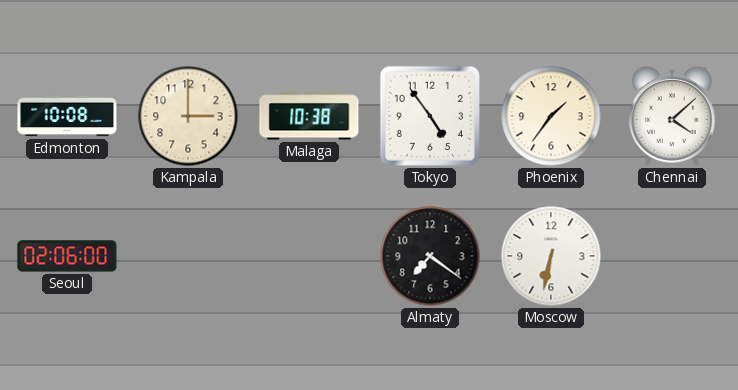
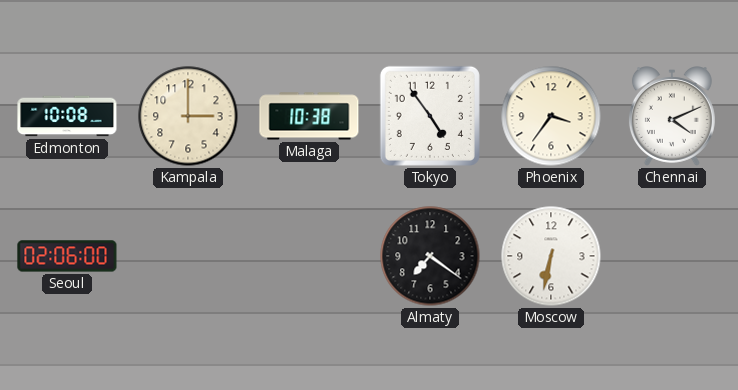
Phoenix: 1:36 -> 3:36
Chennai: 4:08 -> 4:11
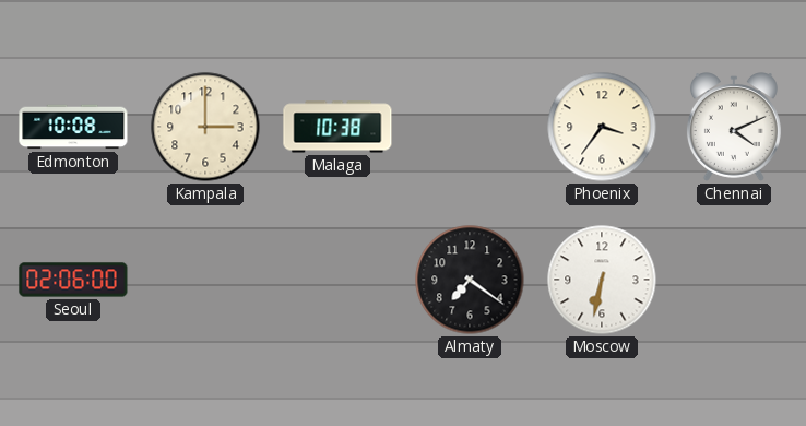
Tokyo: 4:54 -> none
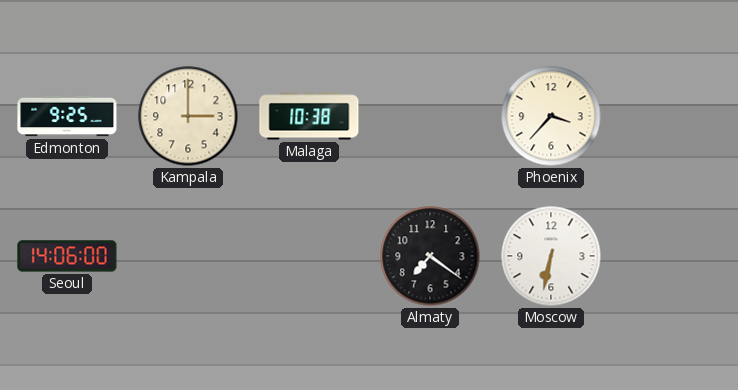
Edmonton: 10:08 -> 9:25
Phoenix: 3:36 -> 3:37
Chennai: 4:11 -> none
Seoul: 02:06 -> 14:06
